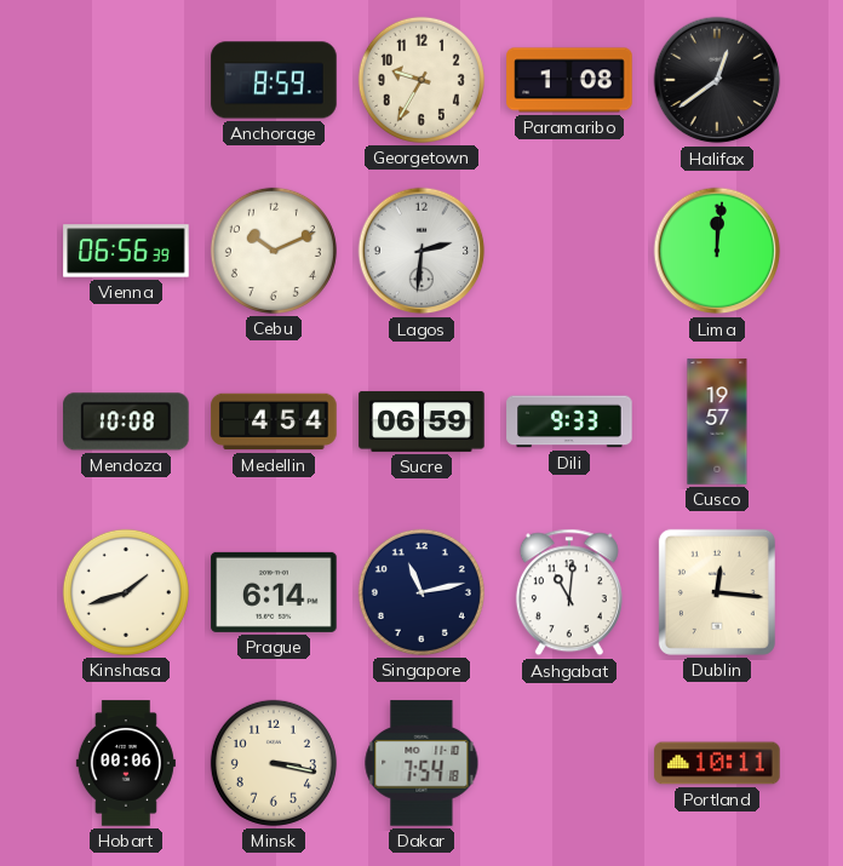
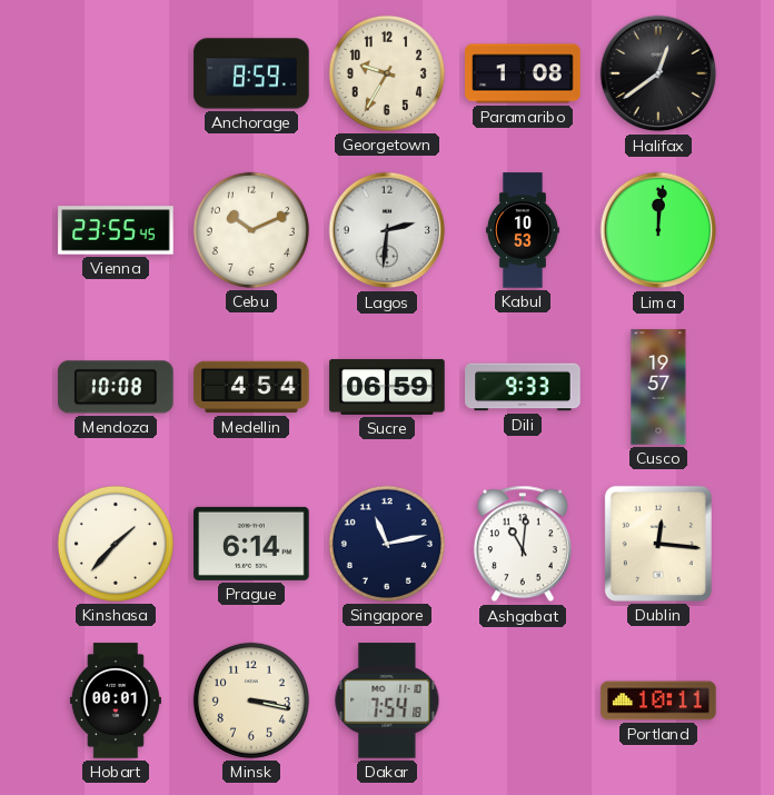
Vienna: 06:56 -> 23:55
Kabul: none -> 10:53
Kinshasa: 1:42 -> 1:37
Hobart: 00:06 -> 00:01
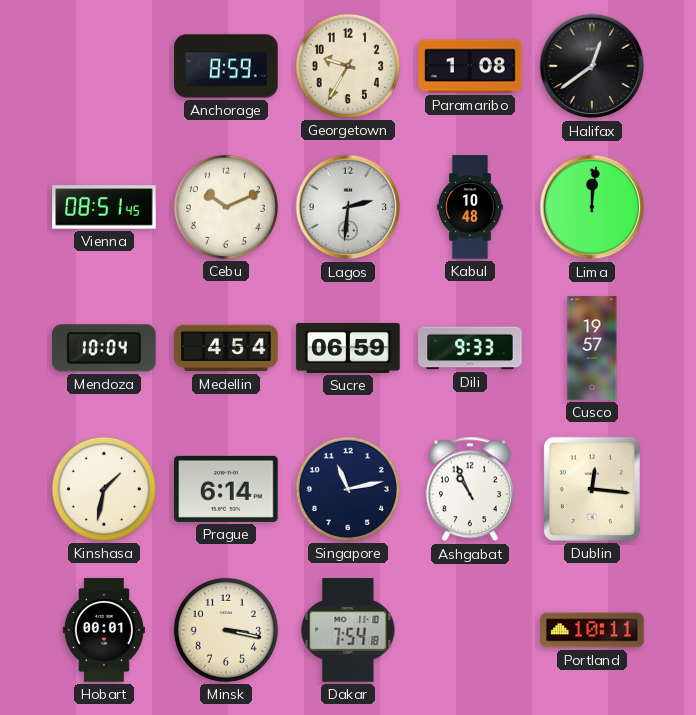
Vienna: 23:55 -> 08:51
Kabul: 10:53 -> 10:48
Mendoza: 10:08 -> 10:04
Kinshasa: 1:37 -> 1:32
Ashgabat: 11:01 -> 10:56
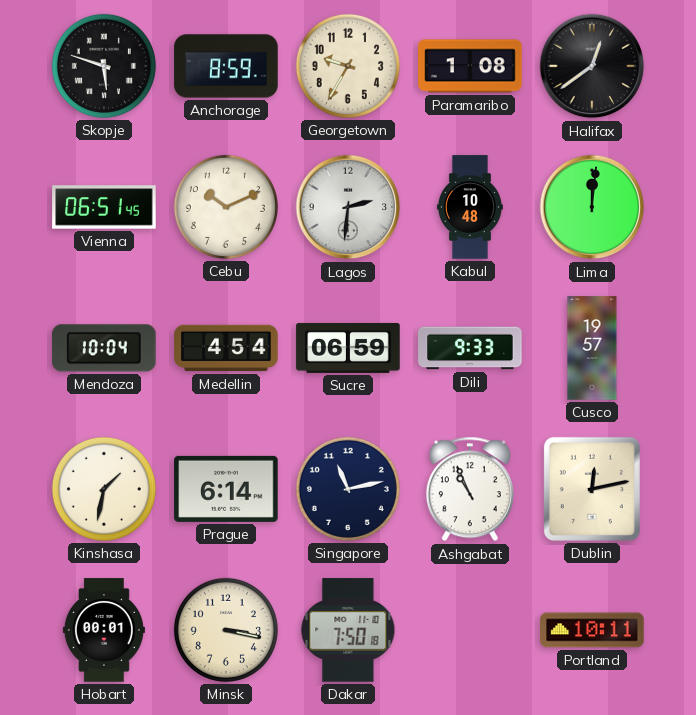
Skopje: none -> 5:48
Vienna: 08:51 -> 06:51
Dublin: 12:16 -> 12:13
Dakar: 7:54 -> 7:50
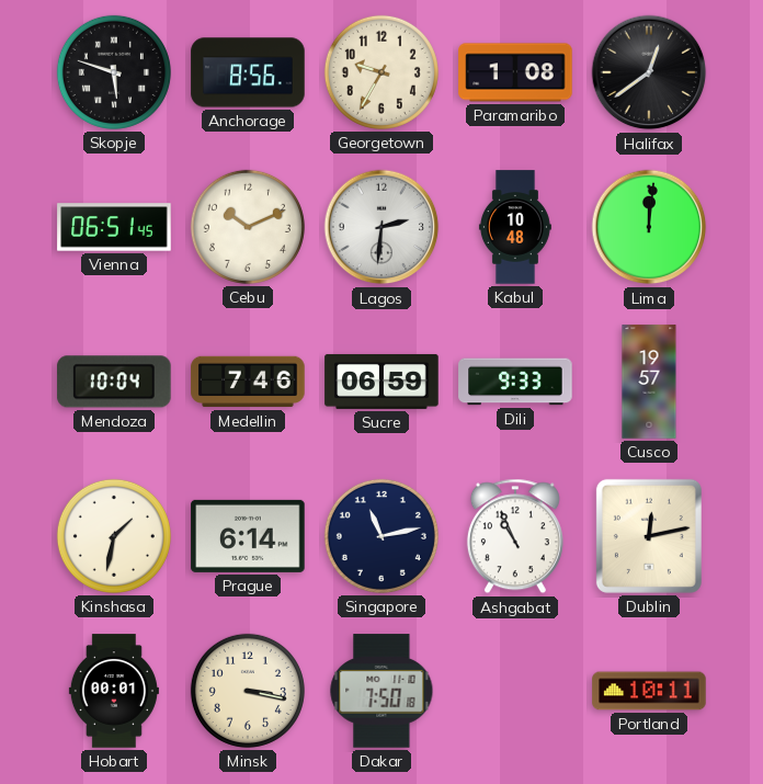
Anchorage: 8:59 -> 8:56
Medellin: 4:54 -> 7:46
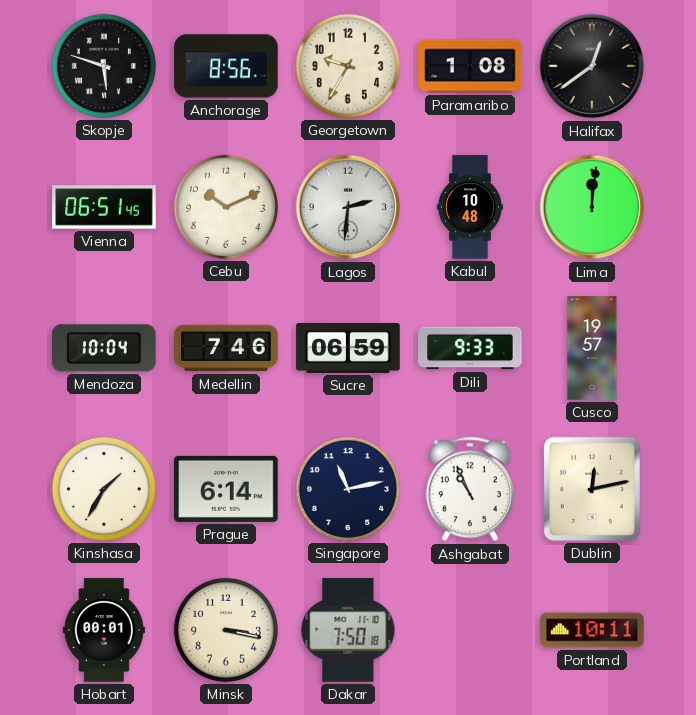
Kinshasa: 1:32 -> 1:35
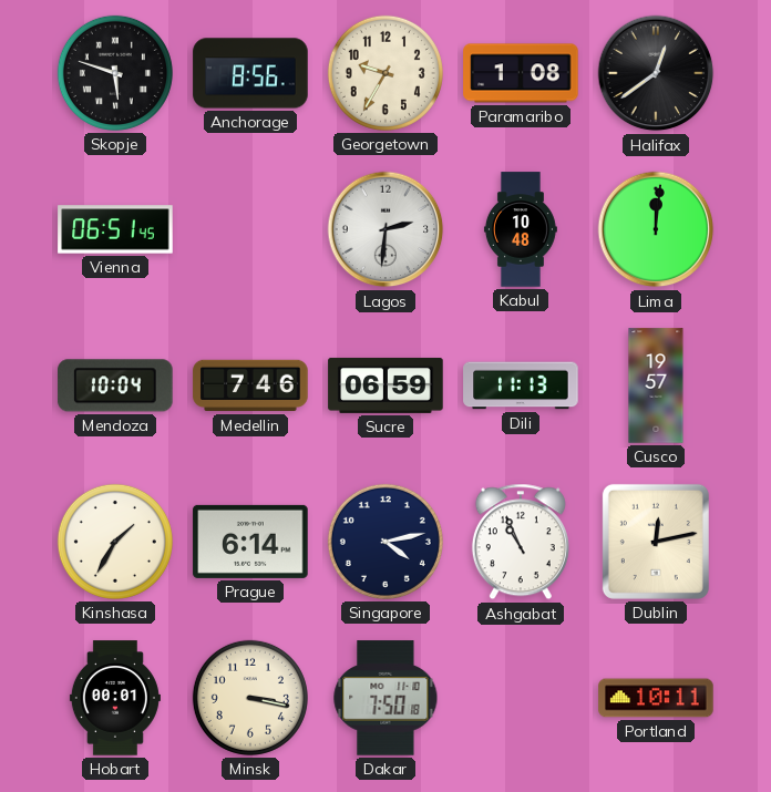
Cebu: 10:11 -> none
Dili: 9:33 -> 11:13
Singapore: 11:13 -> 4:13
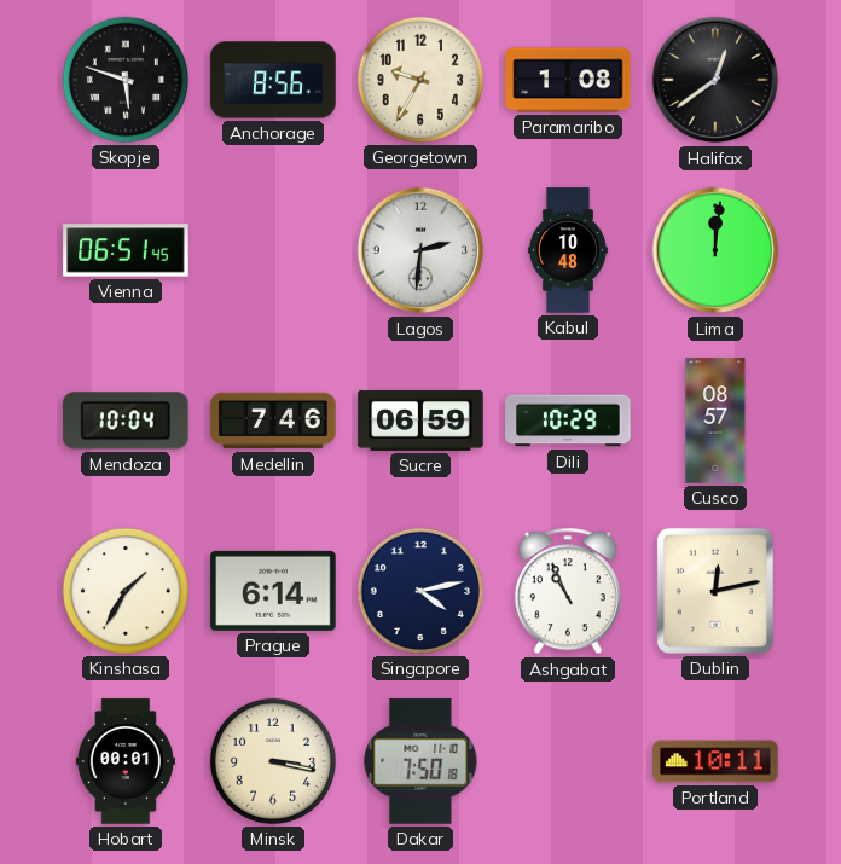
Dili: 11:13 -> 10:29
Cusco: 19:57 -> 08:57
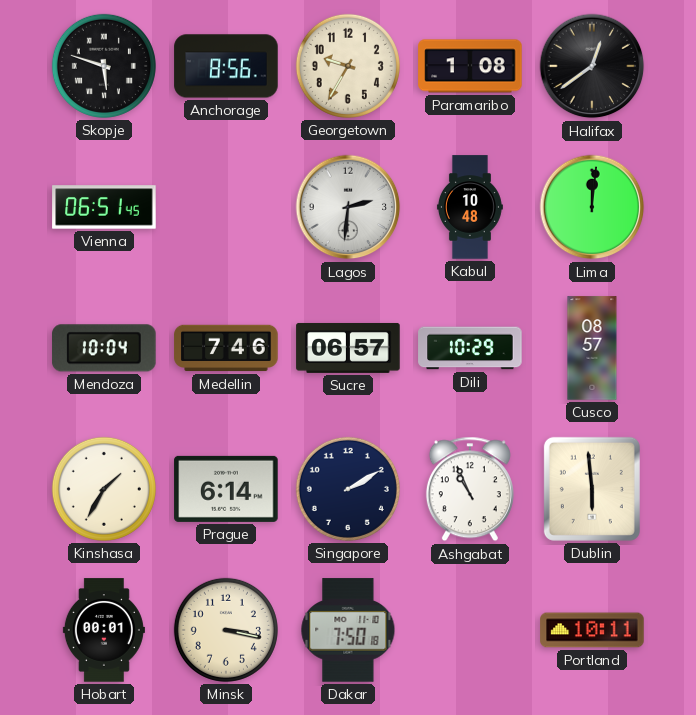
Sucre: 06:59 -> 06:57
Singapore: 4:13 -> 2:10
Dublin: 12:13 -> 5:59
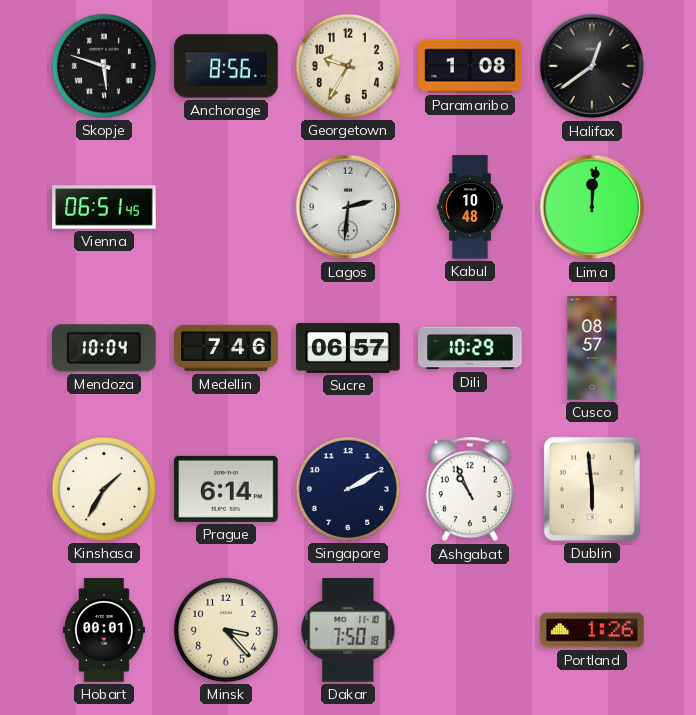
Minsk: 3:17 -> 3:23
Portland: 10:11 -> 1:26
